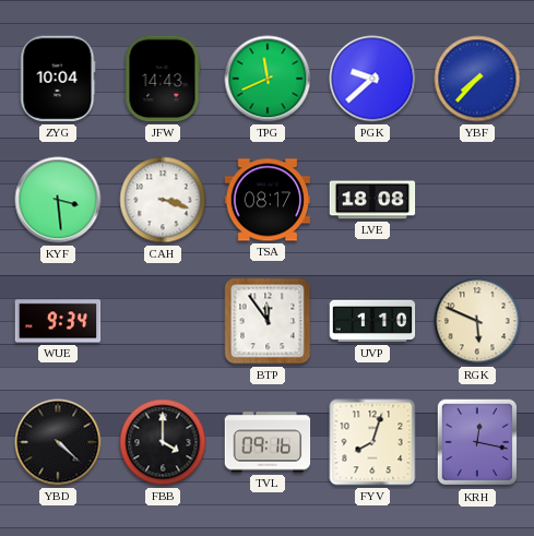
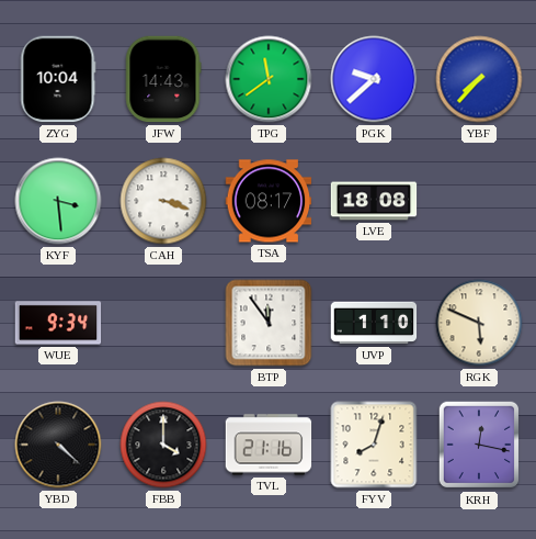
TPG: 11:41 -> 11:39
TVL: 09:16 -> 21:16
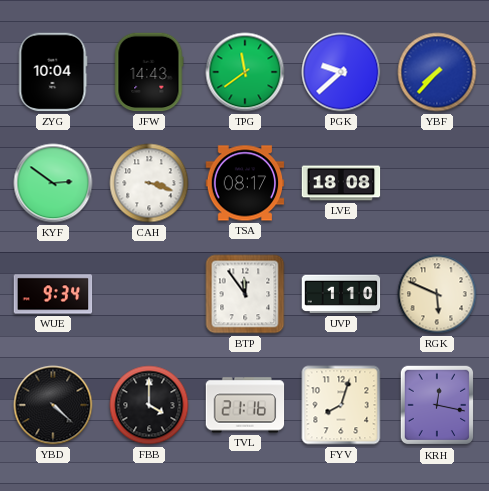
KYF: 3:29 -> 2:51
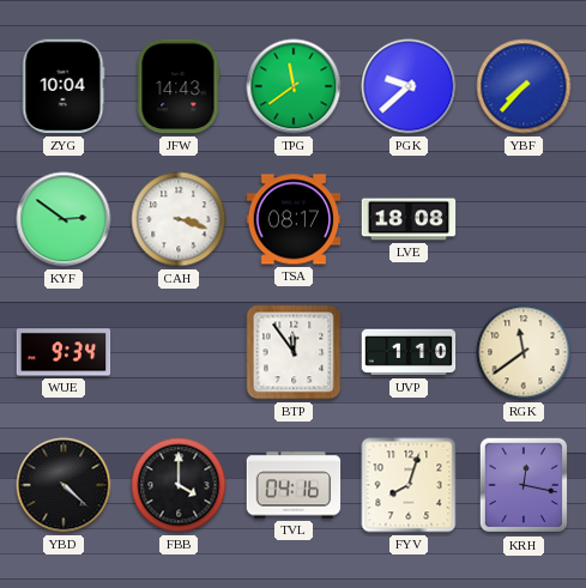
RGK: 5:49 -> 11:39
TVL: 21:16 -> 04:16
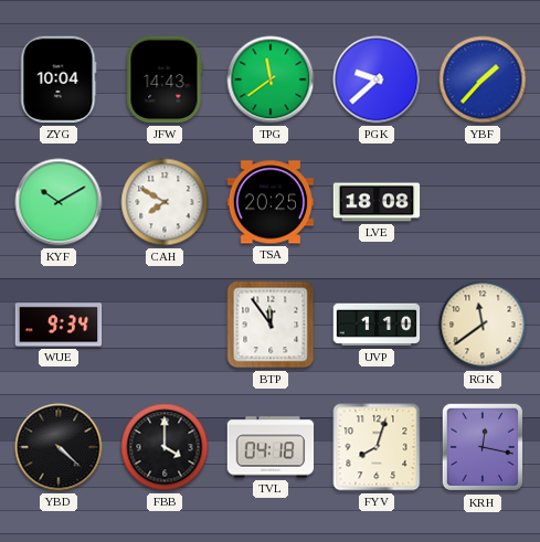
YBF: 7:37 -> 1:37
KYF: 2:51 -> 10:10
CAH: 3:18 -> 7:50
TSA: 08:17 -> 20:25
TVL: 04:16 -> 04:18
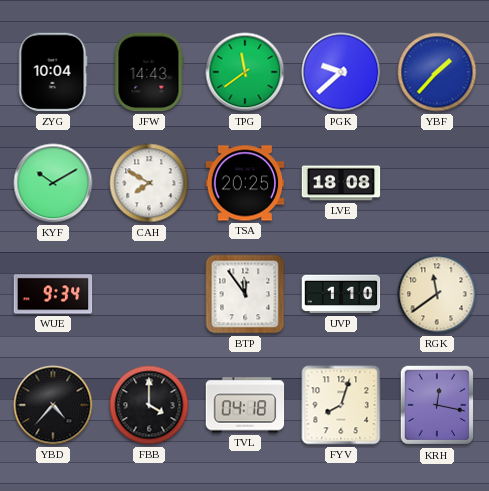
YBD: 4:22 -> 4:37
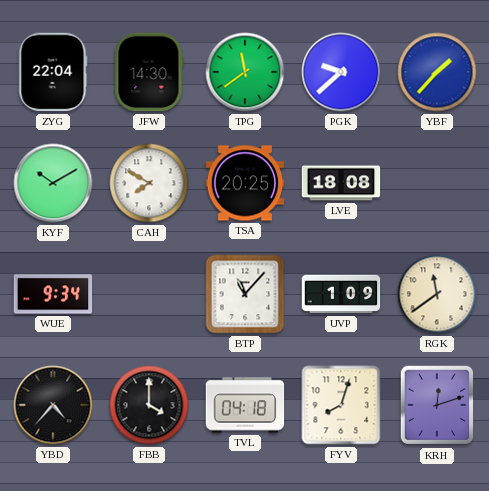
ZYG: 10:04 -> 22:04
JFW: 14:43 -> 14:30
BTP: 11:54 -> 11:07
UVP: 1:10 -> 1:09
KRH: 12:17 -> 12:12
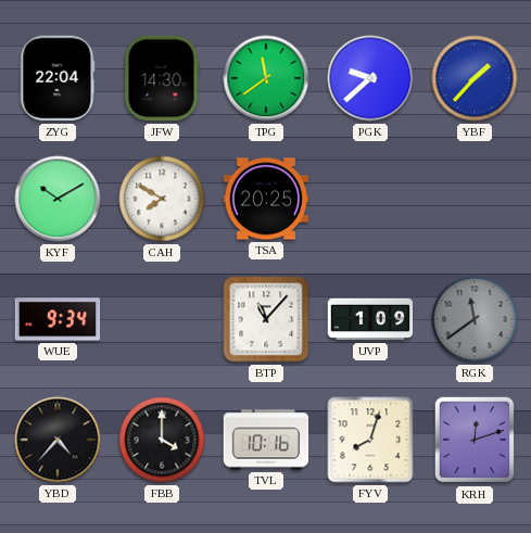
LVE: 18:08 -> none
RGK dial: cream -> grey
TVL: 04:18 -> 10:16
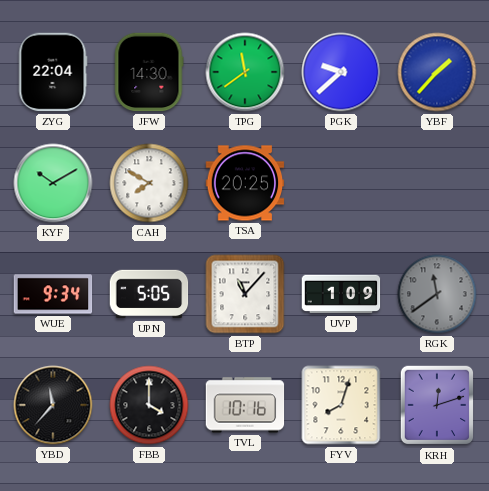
UPN: none -> 5:05
YBD: 4:37 -> 11:37
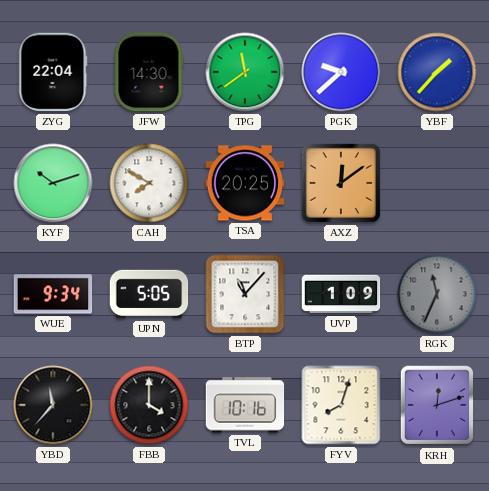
KYF: 10:10 -> 10:12
AXZ: none -> 12:09
RGK: 11:39 -> 11:34
